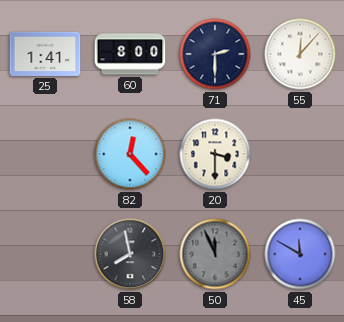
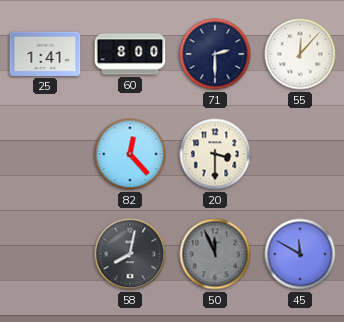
58: 7:58 -> 8:02
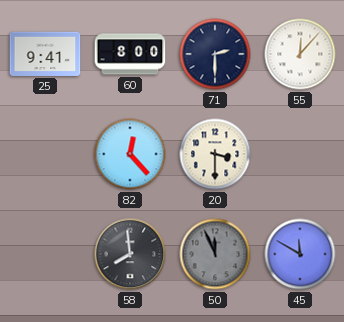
25: 1:41 -> 9:41
58: 8:02 -> 7:59
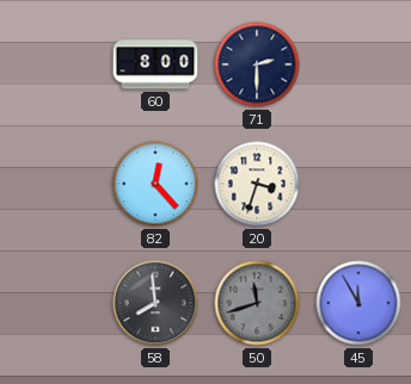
25: 9:41 -> none
55: 12:07 -> none
20: 3:30 -> 3:33
50: 11:56 -> 11:42
45: 11:50 -> 11:55
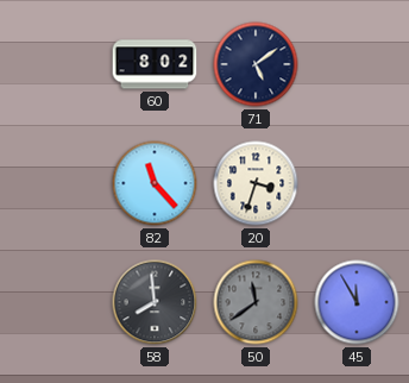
60: 8:00 -> 8:02
71: 2:30 -> 5:09
82: 12:23 -> 11:23
50: 11:42 -> 11:39
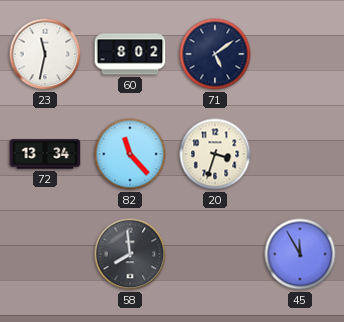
23: none -> 11:32
72: none -> 13:34
50: 11:39 -> none
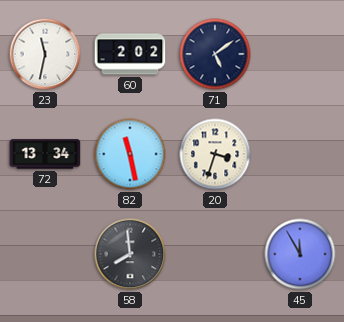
60: 8:02 -> 2:02
82: 11:23 -> 11:28
